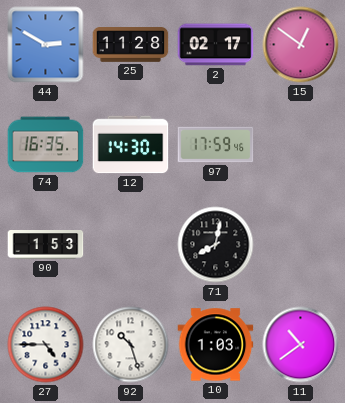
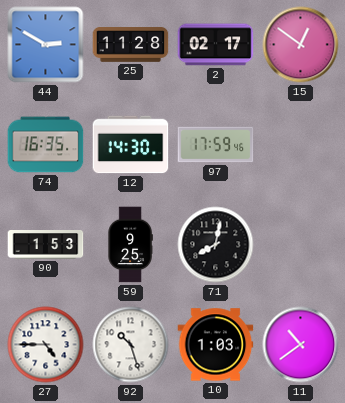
59: none -> 9:25
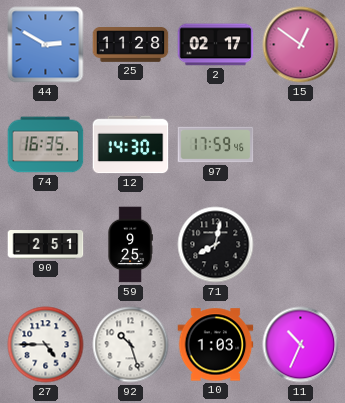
90: 1:53 -> 2:51
11: 10:39 -> 10:34
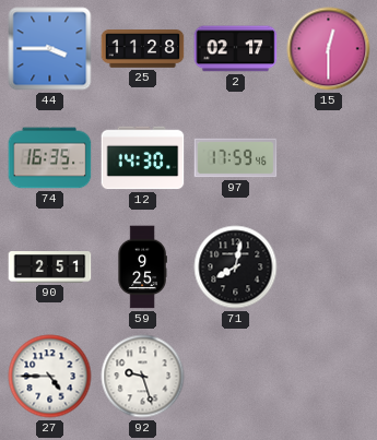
44: 2:50 -> 3:45
15: 12:51 -> 12:30
92: 10:27 -> 9:27
10: 1:03 -> none
11: 10:34 -> none
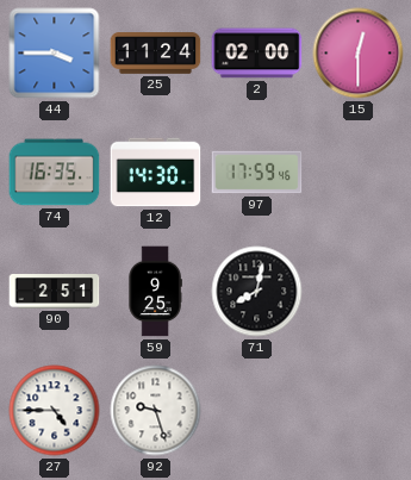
25: 11:28 -> 11:24
2: 02:17 -> 02:00
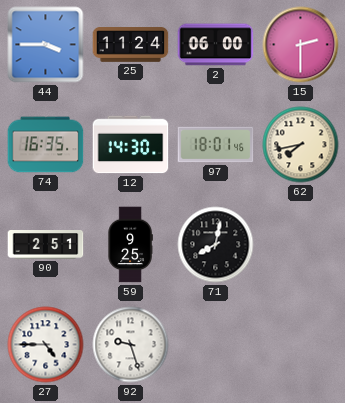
2: 02:00 -> 06:00
15: 12:30 -> 2:30
97: 17:59 -> 18:01
62: none -> 7:43
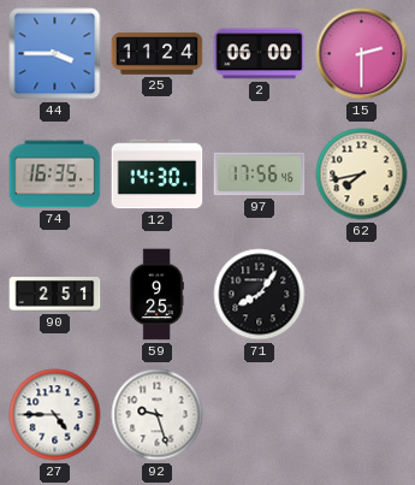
97: 18:01 -> 17:56
71: 8:02 -> 8:06
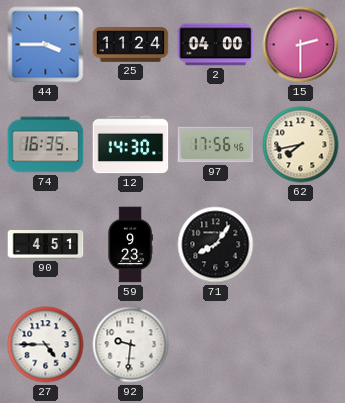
2: 06:00 -> 04:00
90: 2:51 -> 4:51
59: 9:25 -> 9:23
92: 9:27 -> 9:31
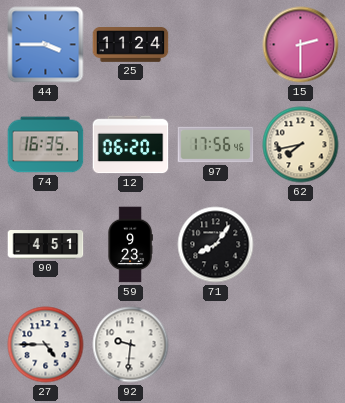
2: 04:00 -> none
12: 14:30 -> 06:20
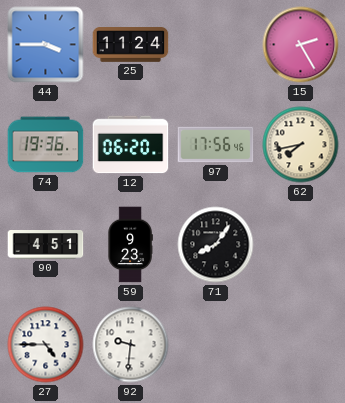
15: 2:30 -> 2:25
74: 16:35 -> 19:36
